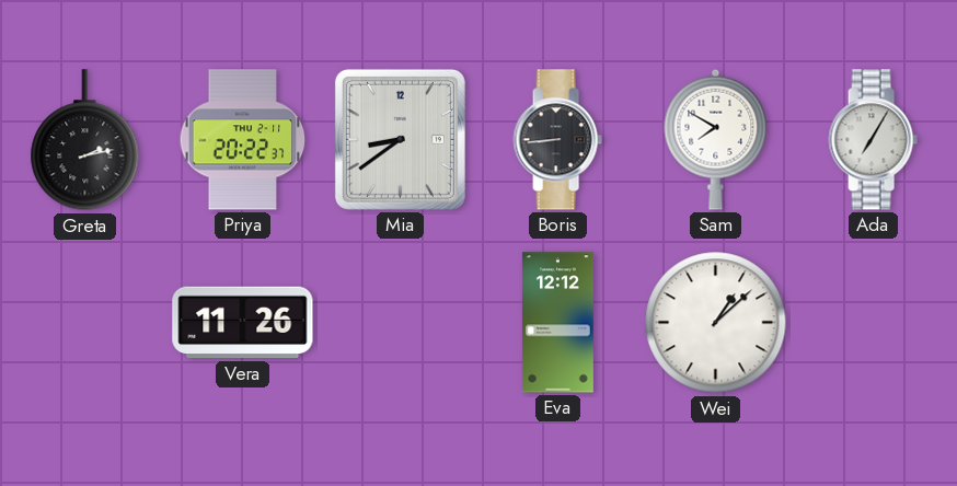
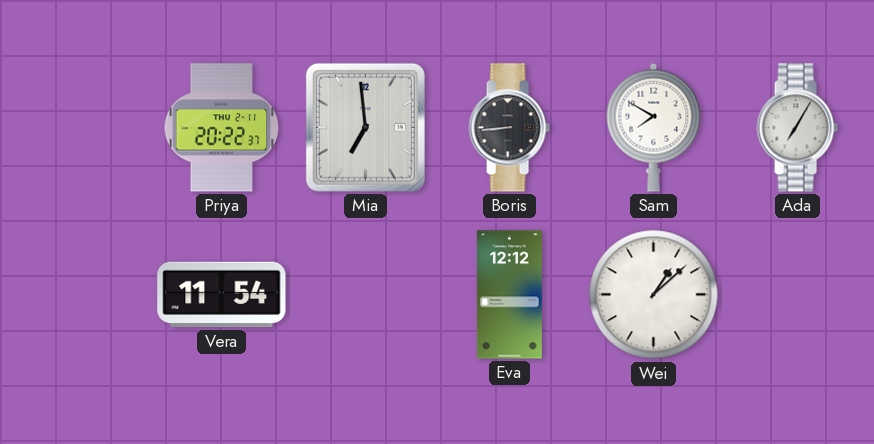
Greta: 2:13 -> none
Mia: 8:39 -> 6:59
Vera: 11:26 -> 11:54
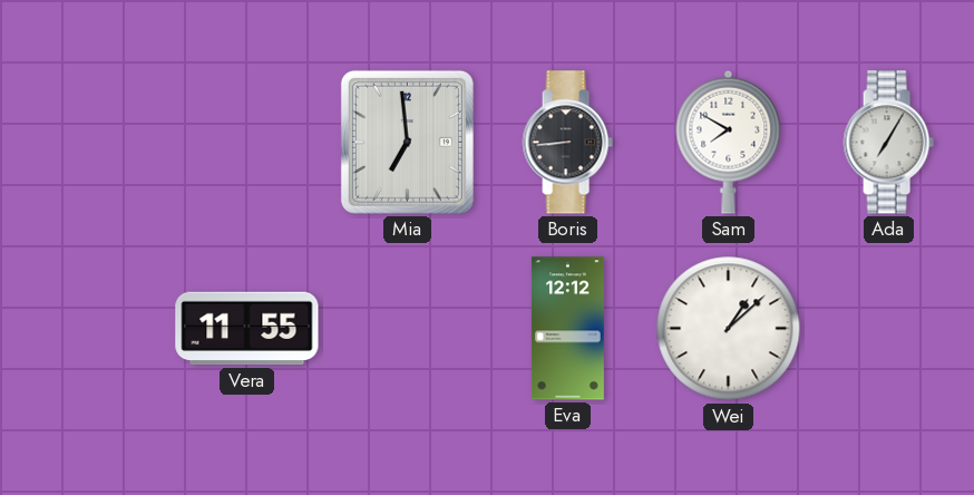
Priya: 20:22 -> none
Vera: 11:54 -> 11:55
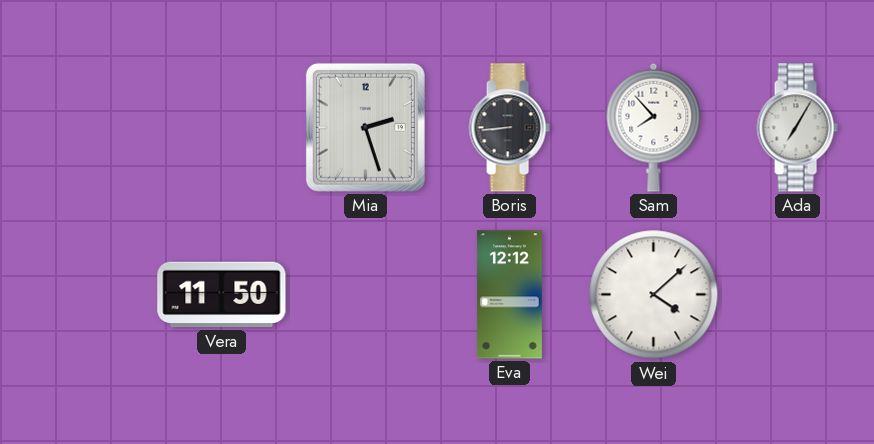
Mia: 6:59 -> 2:27
Sam: 7:50 -> 7:53
Vera: 11:55 -> 11:50
Wei: 1:08 -> 4:08
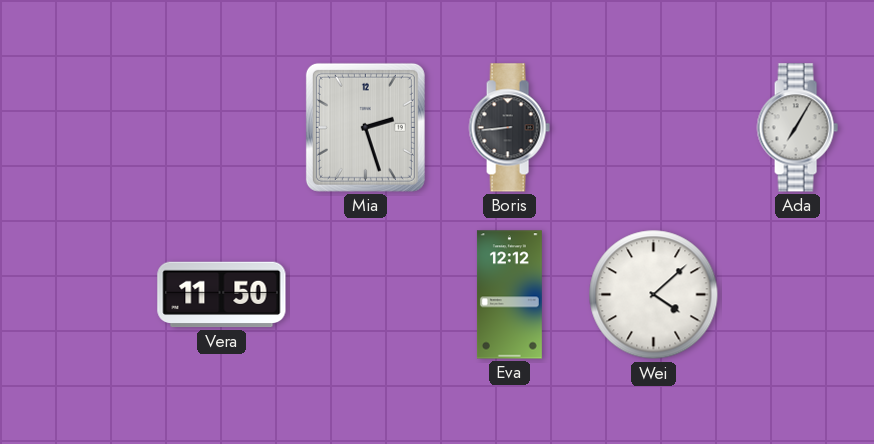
Sam: 7:53 -> none
